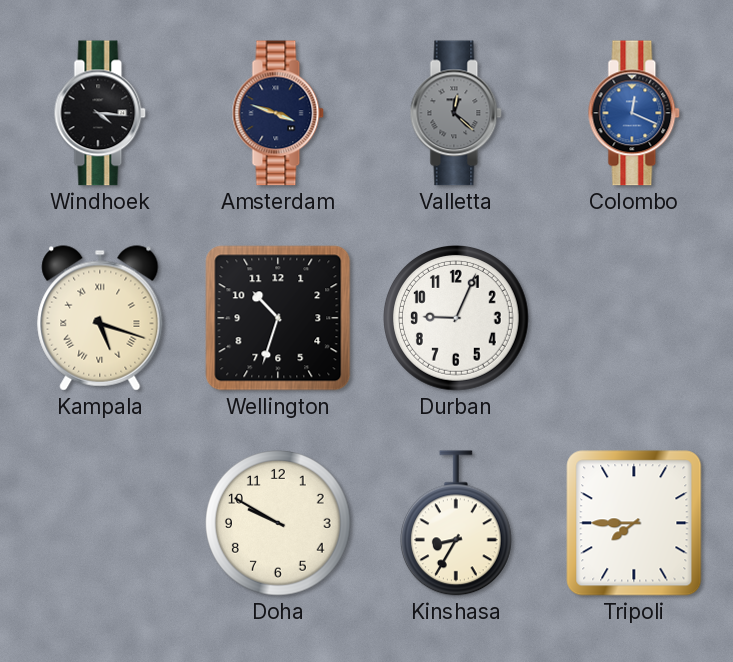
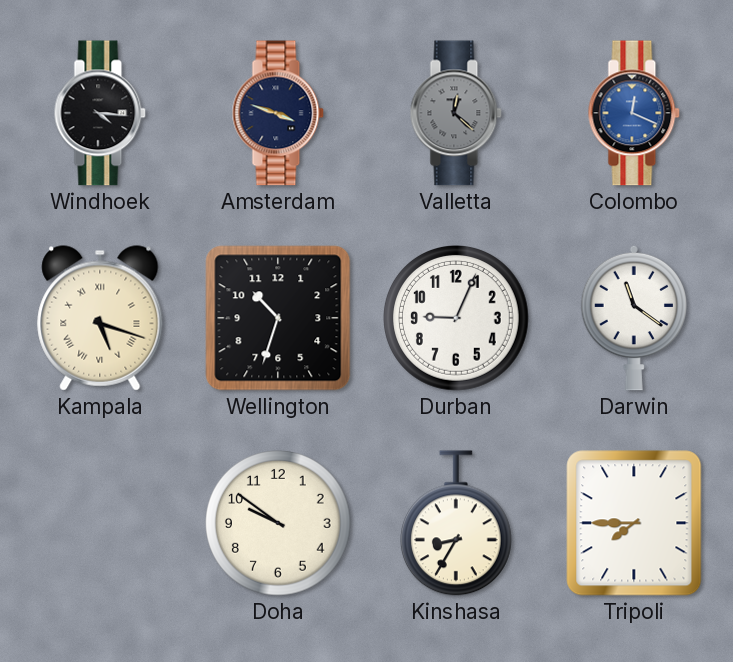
Darwin: none -> 11:21
Doha: 9:50 -> 9:51
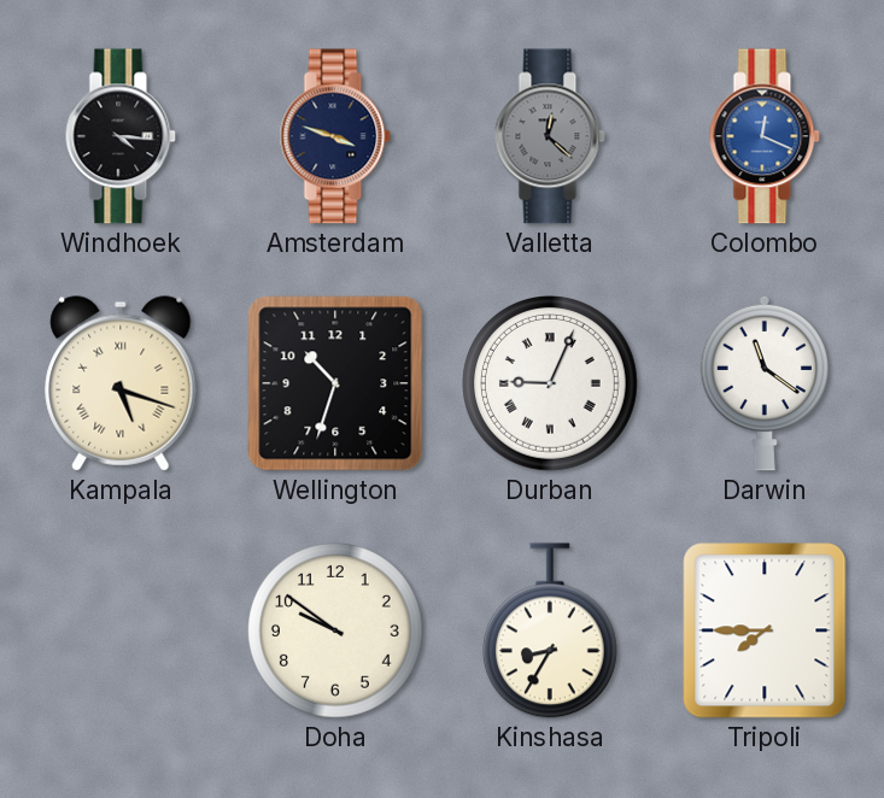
Durban numerals: Arabic -> Roman
